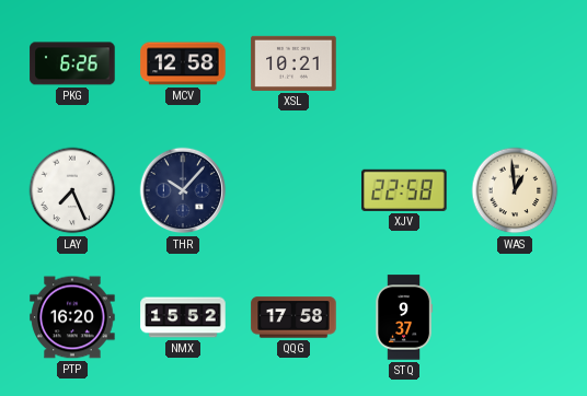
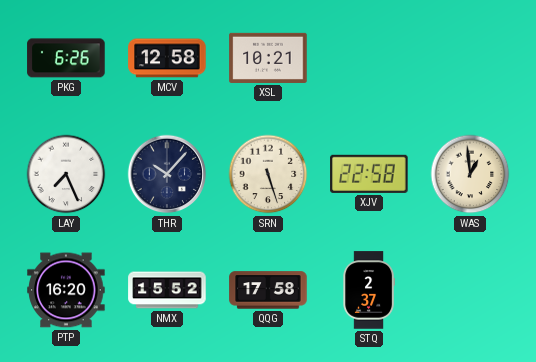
SRN: none -> 5:27
STQ: 9:37 -> 2:37
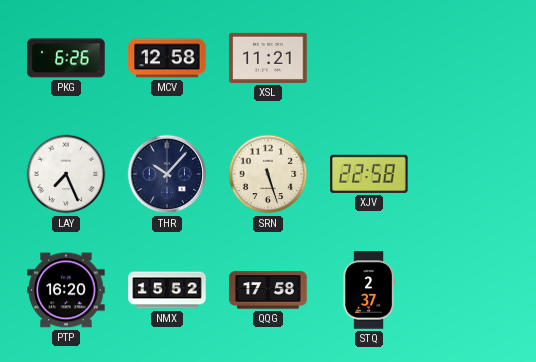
XSL: 10:21 -> 11:21
WAS: 12:59 -> none
